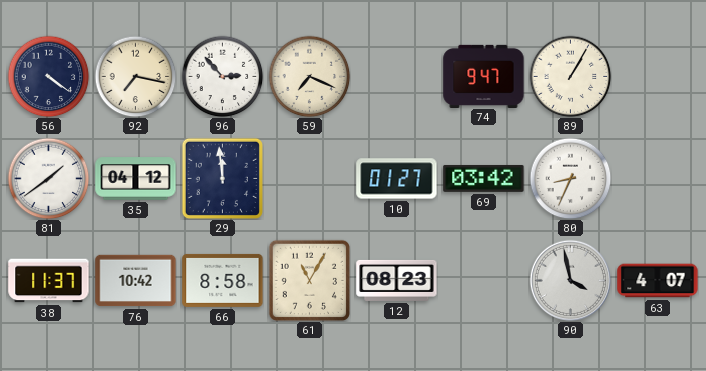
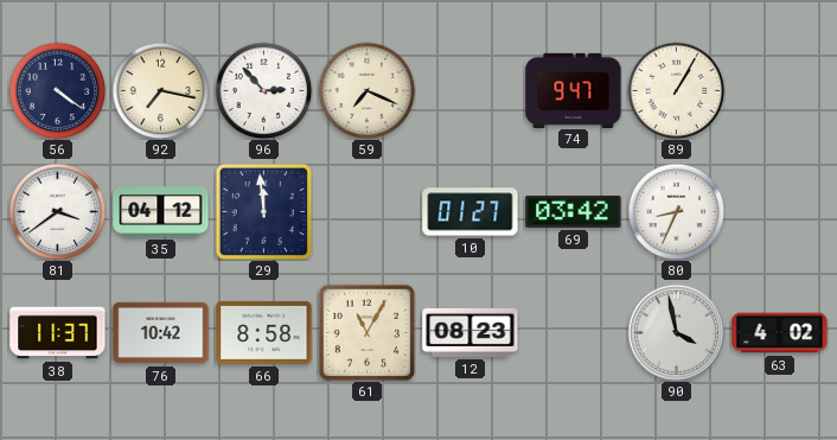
81: 1:39 -> 3:39
63: 4:07 -> 4:02
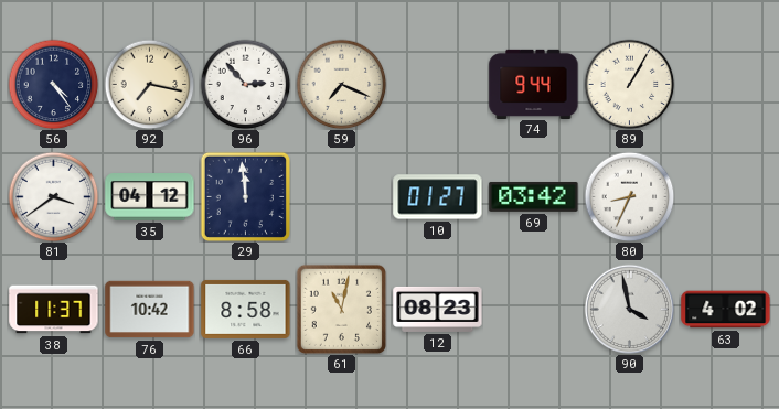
56: 4:21 -> 4:24
74: 9:47 -> 9:44
61: 11:05 -> 11:02
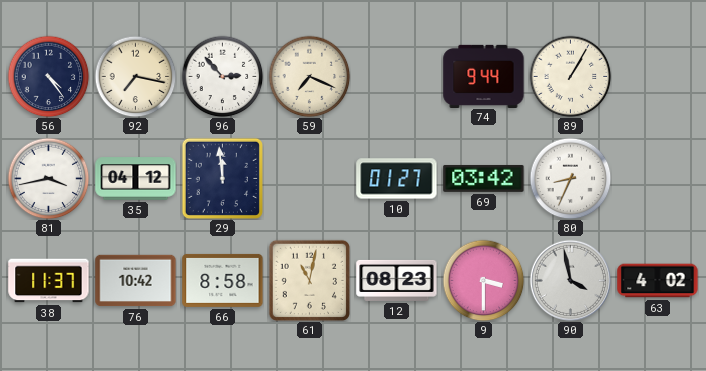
81: 3:39 -> 3:43
9: none -> 3:30
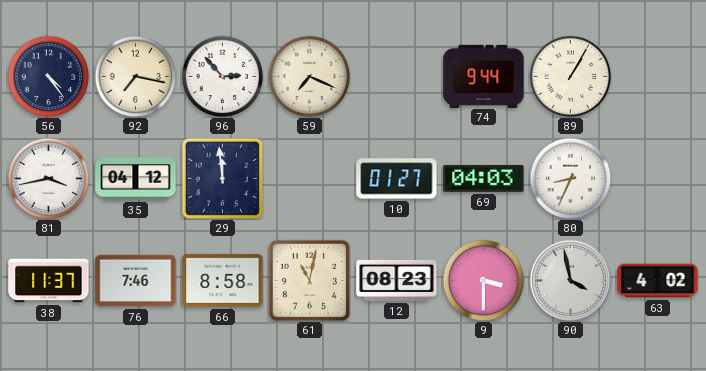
69: 03:42 -> 04:03
76: 10:42 -> 7:46
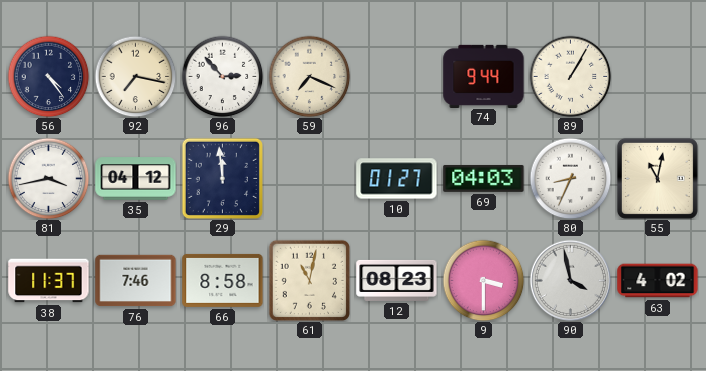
55: none -> 11:02
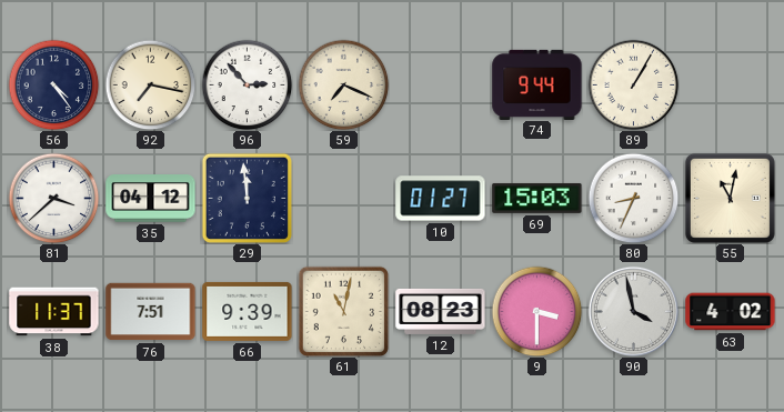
81: 3:43 -> 3:38
69: 04:03 -> 15:03
76: 7:46 -> 7:51
66: 8:58 -> 9:39
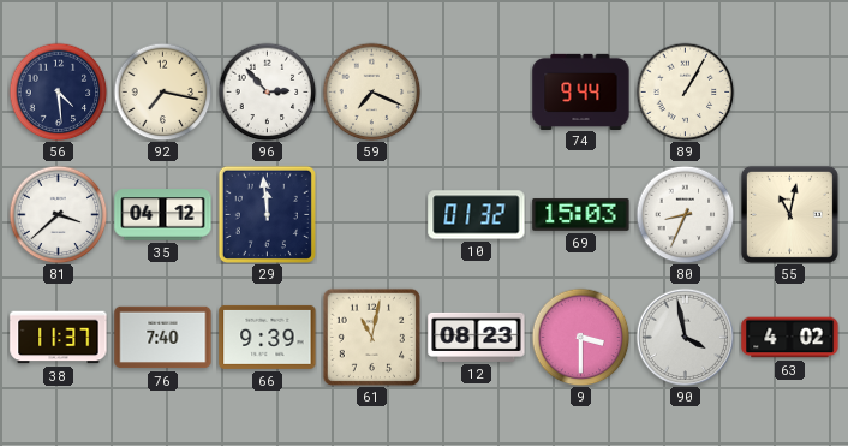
56: 4:24 -> 4:29
10: 01:27 -> 01:32
76: 7:51 -> 7:40
